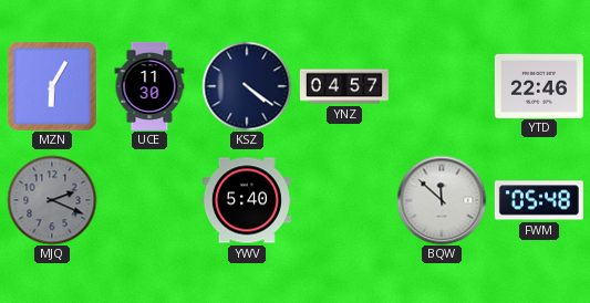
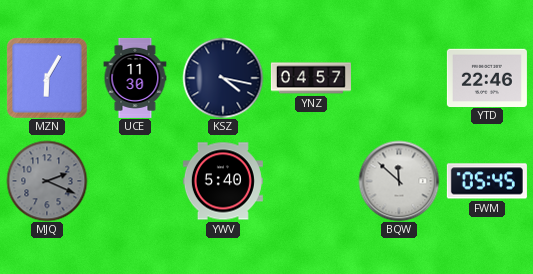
KSZ: 4:21 -> 4:17
FWM: 05:48 -> 05:45
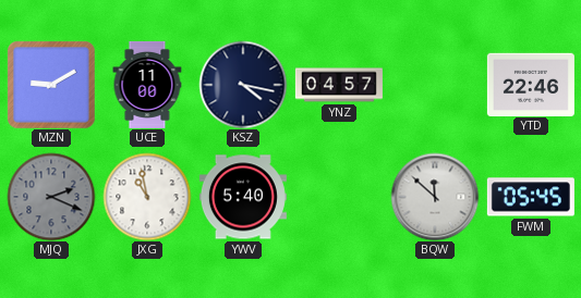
MZN: 6:05 -> 9:10
UCE: 11:30 -> 11:00
JXG: none -> 10:58
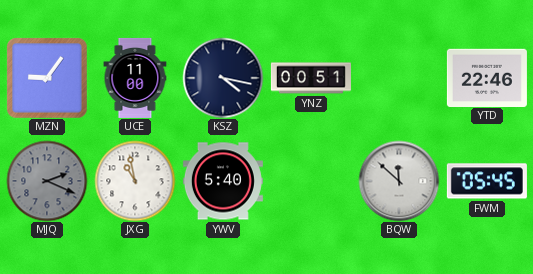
MZN: 9:10 -> 9:06
YNZ: 04:57 -> 00:51
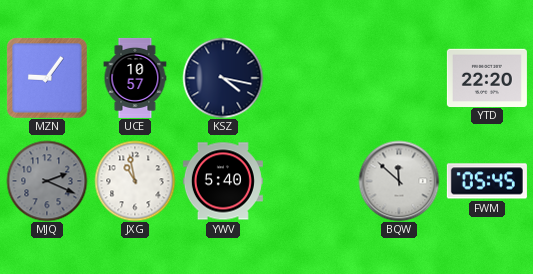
UCE: 11:00 -> 10:57
YNZ: 00:51 -> none
YTD: 22:46 -> 22:20
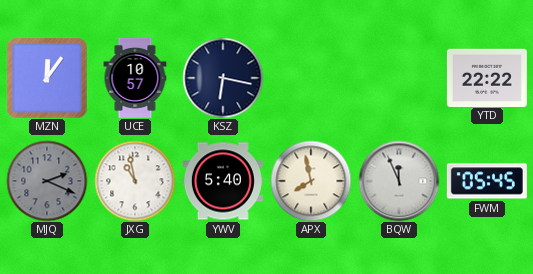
MZN: 9:06 -> 12:06
KSZ: 4:17 -> 6:17
YTD: 22:20 -> 22:22
APX: none -> 7:58
BQW: 11:52 -> 11:56
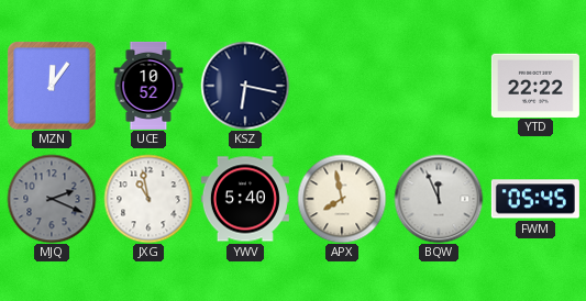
UCE: 10:57 -> 10:52
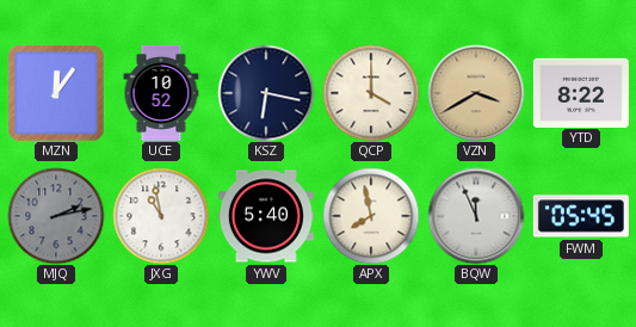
QCP: none -> 4:00
VZN: none -> 3:40
YTD: 22:22 -> 8:22
MJQ: 2:19 -> 2:13
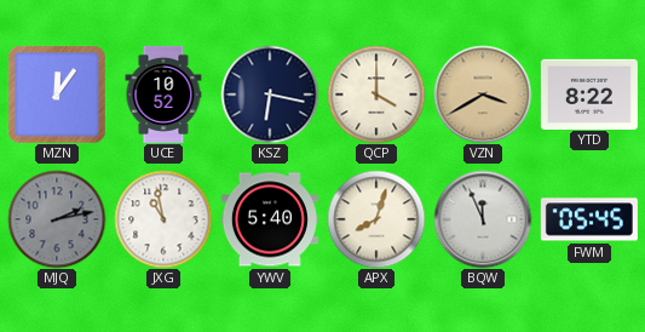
APX: 7:58 -> 8:03
